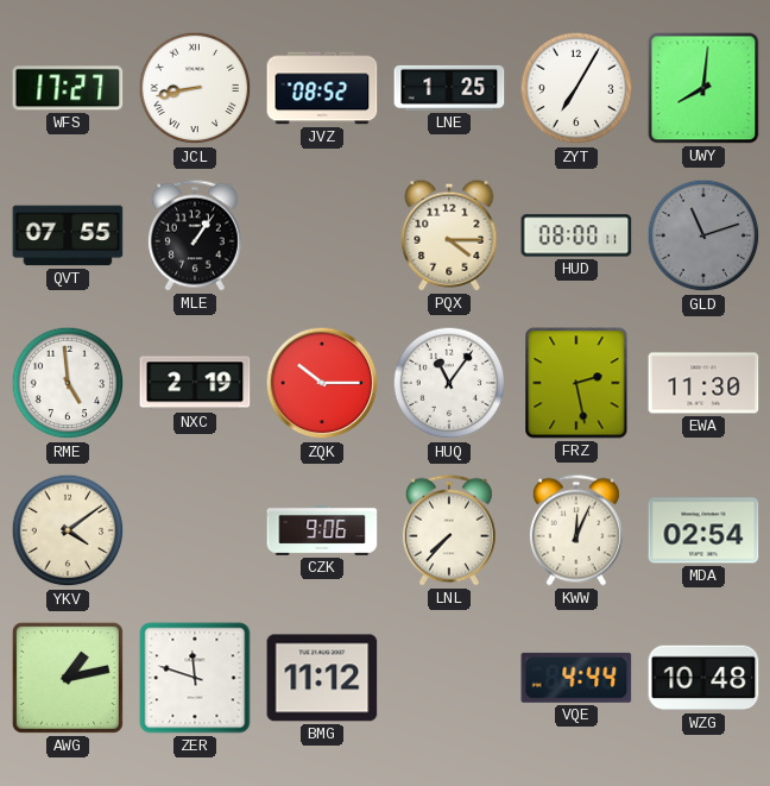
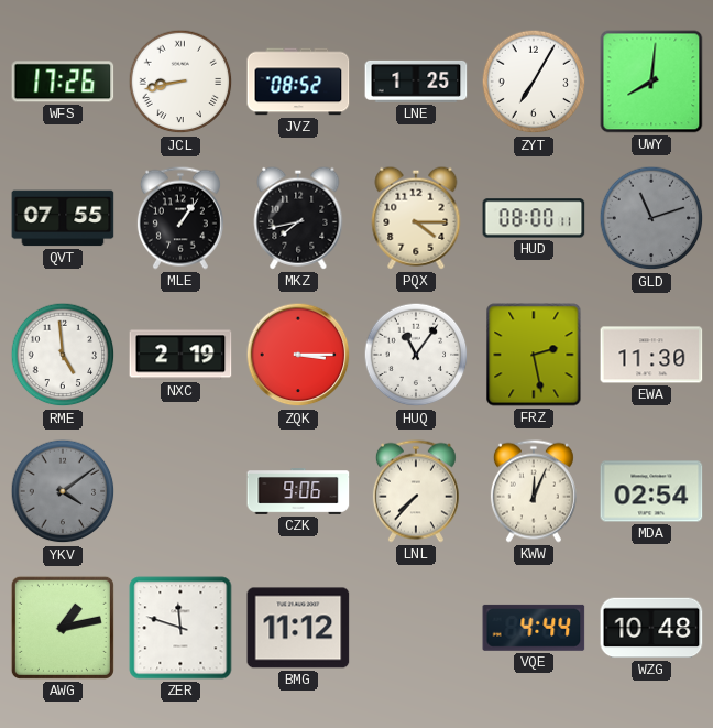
WFS: 17:27 -> 17:26
MKZ: none -> 7:43
ZQK: 10:15 -> 3:15
YKV dial: cream -> grey
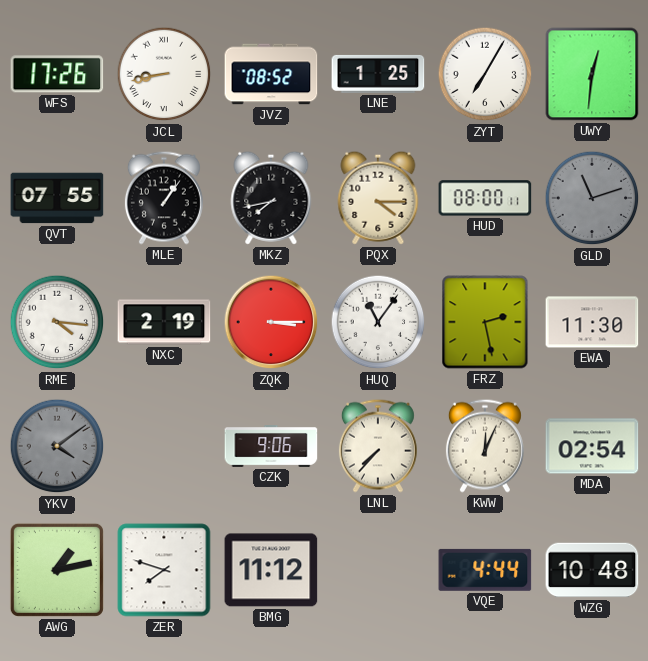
UWY: 8:01 -> 12:31
RME: 4:59 -> 4:16
ZER: 11:48 -> 7:48
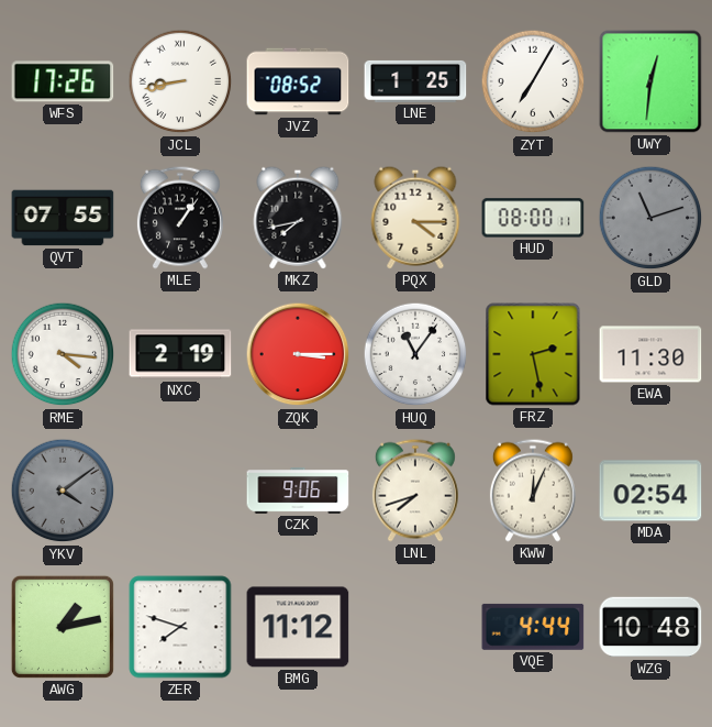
LNL: 7:37 -> 7:42
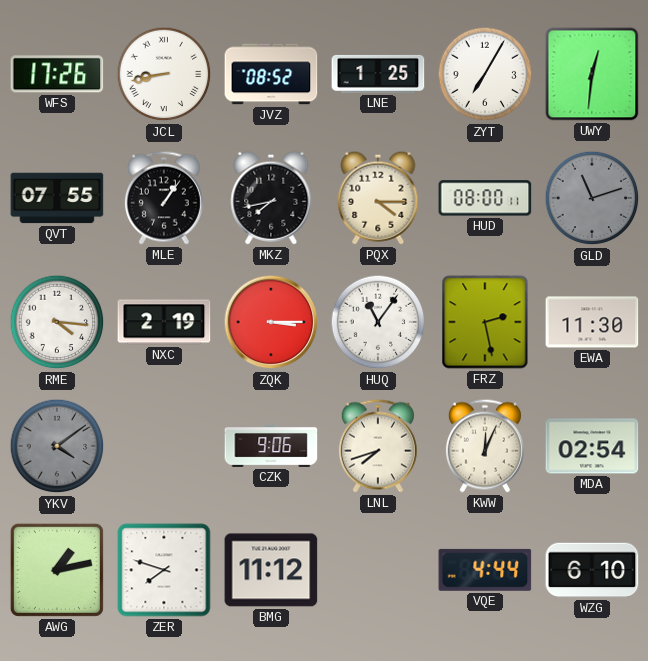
WZG: 10:48 -> 6:10
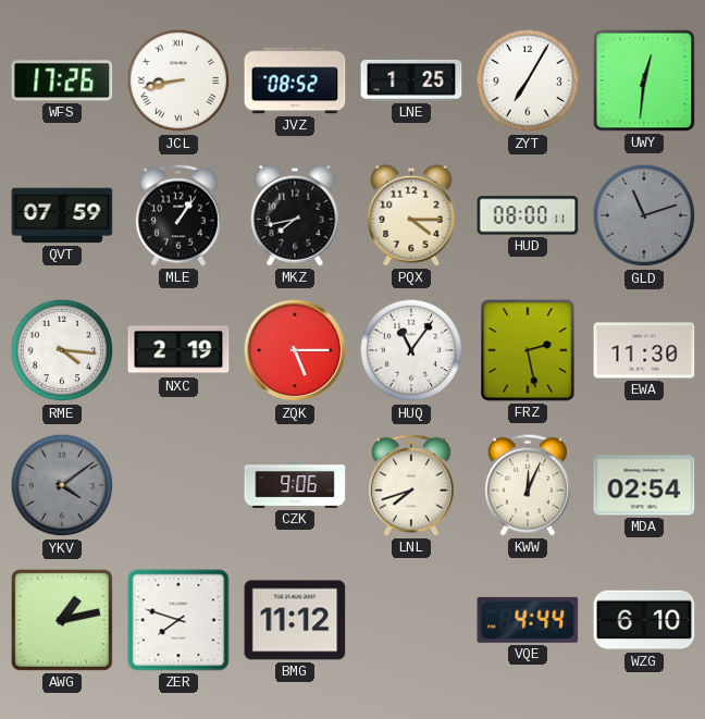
QVT: 07:55 -> 07:59
ZQK: 3:15 -> 5:15
